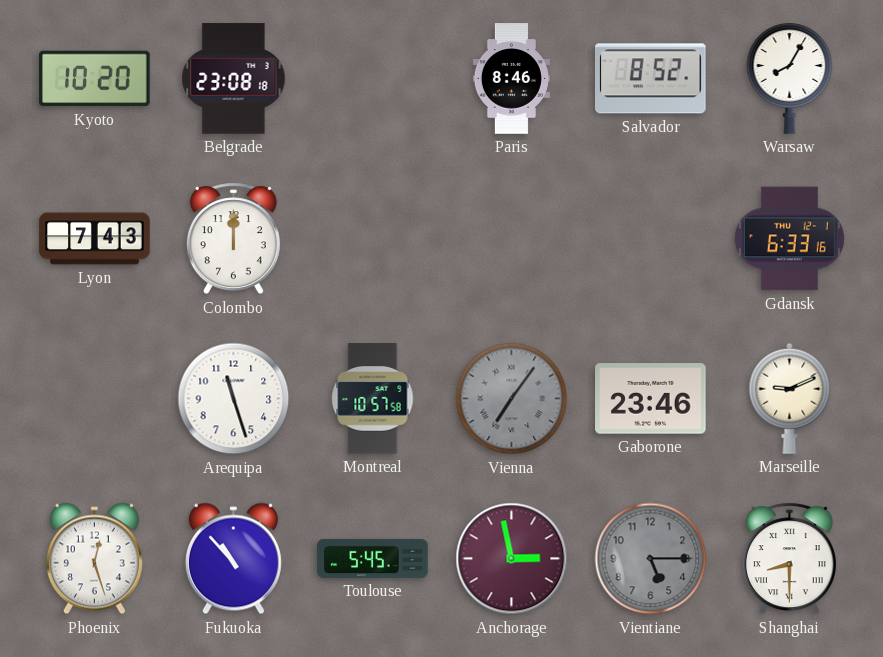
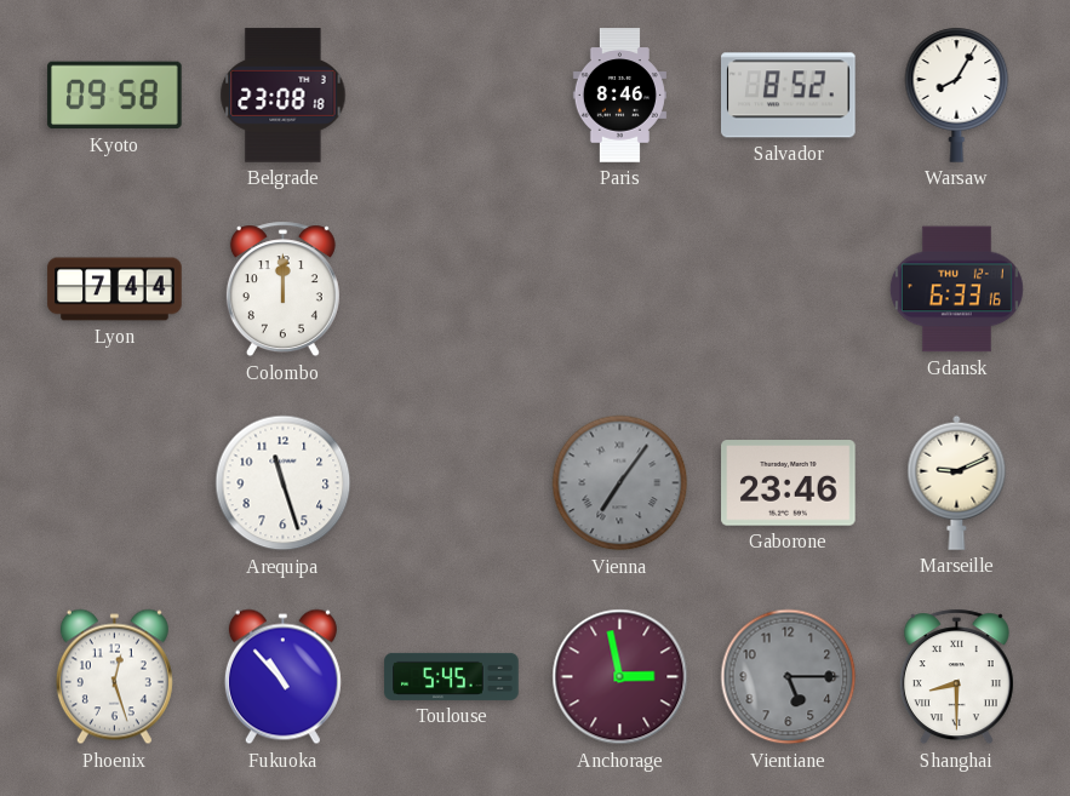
Kyoto: 10:20 -> 09:58
Lyon: 7:43 -> 7:44
Montreal: 10:57 -> none
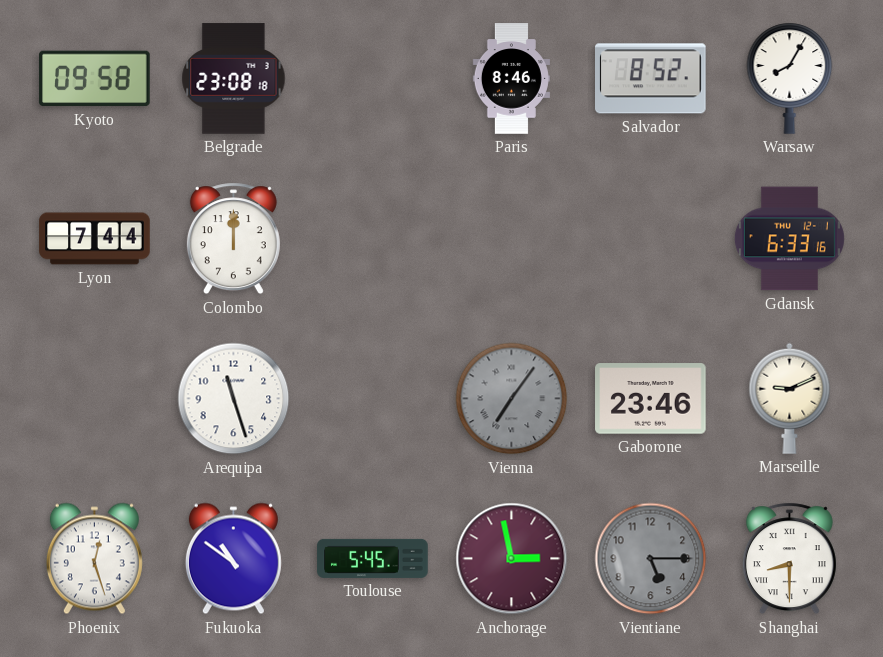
Fukuoka: 10:53 -> 10:51
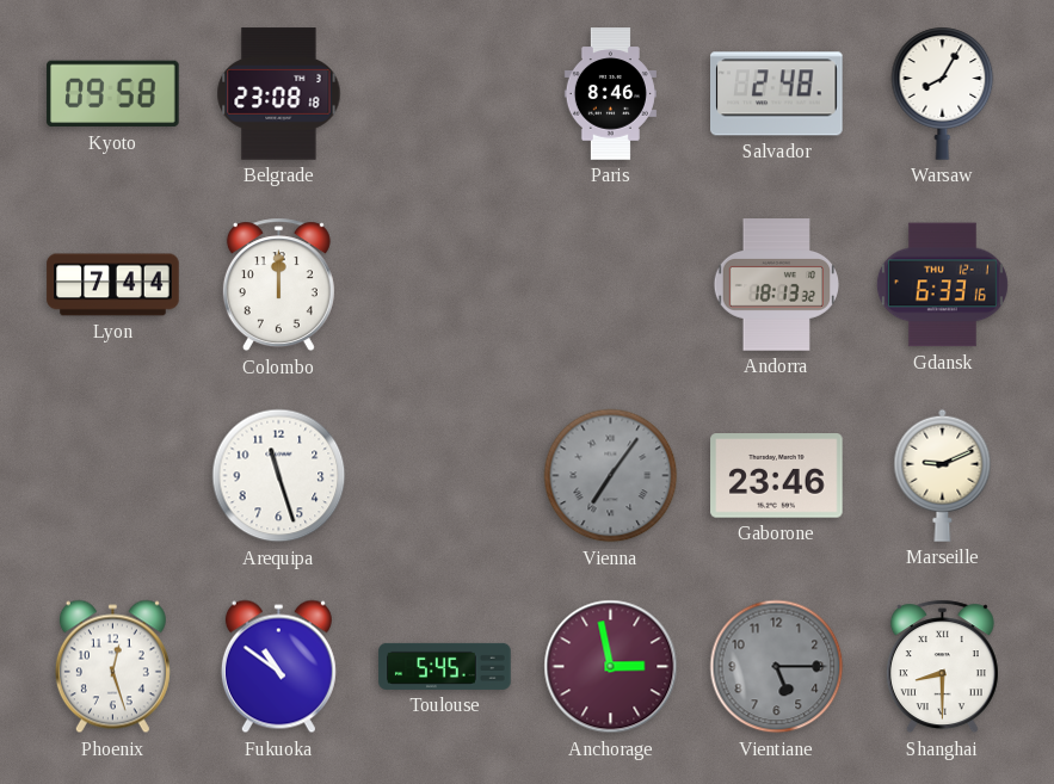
Salvador: 8:52 -> 2:48
Andorra: none -> 18:13
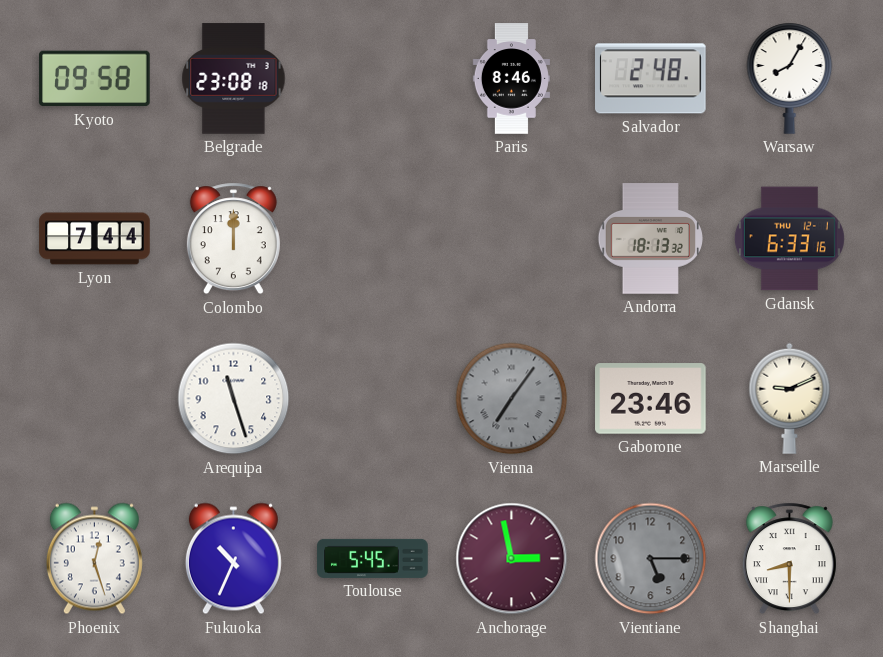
Fukuoka: 10:51 -> 10:34
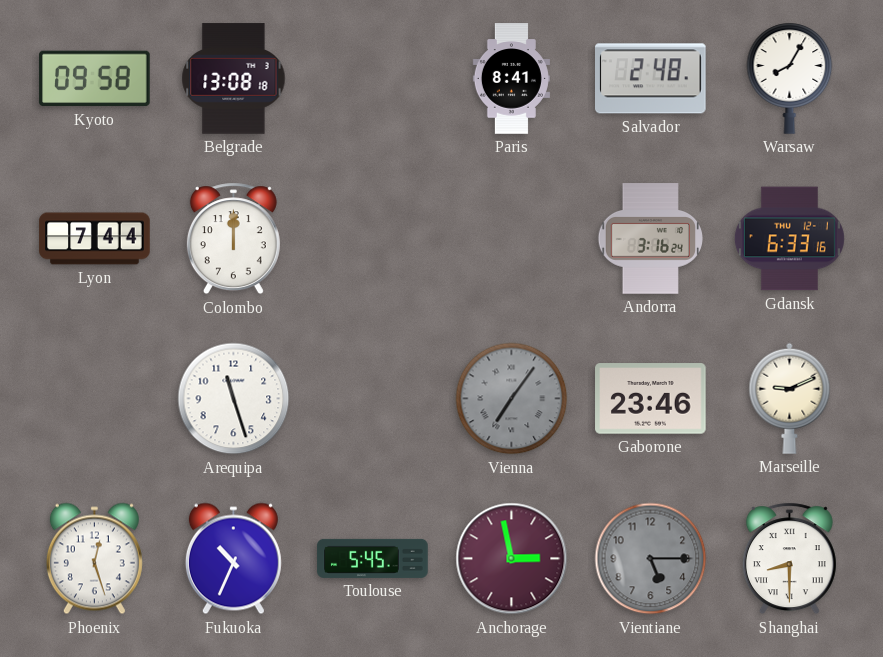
Belgrade: 23:08 -> 13:08
Paris: 8:46 -> 8:41
Andorra: 18:13 -> 3:16
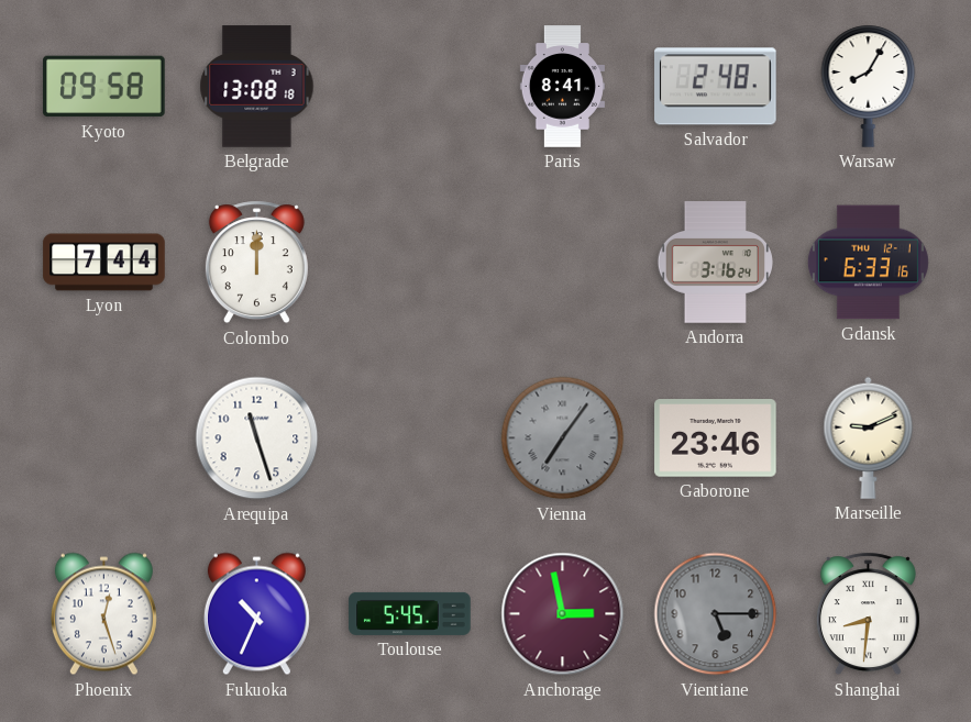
Shanghai: 8:30 -> 8:31
